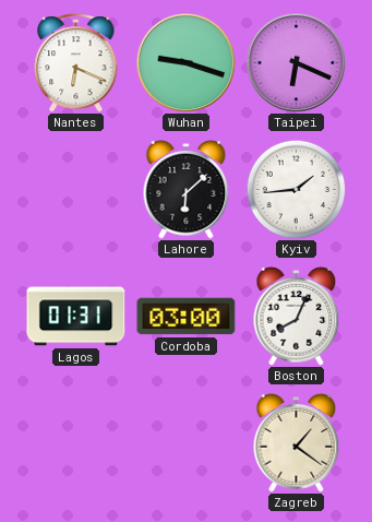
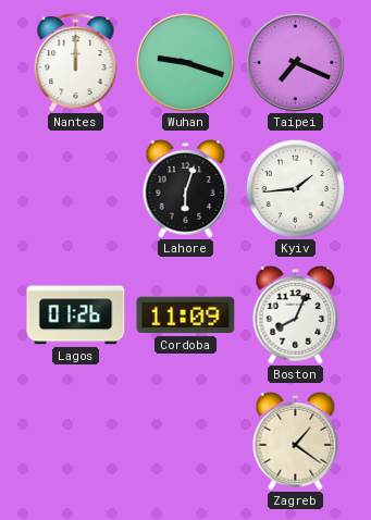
Nantes: 6:19 -> 12:00
Taipei: 6:19 -> 7:19
Lahore: 6:08 -> 6:03
Lagos: 01:31 -> 01:26
Cordoba: 03:00 -> 11:09
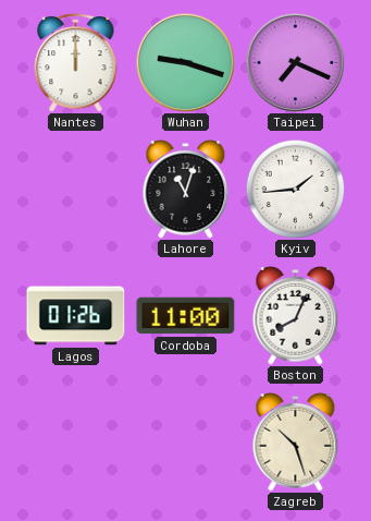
Lahore: 6:03 -> 11:03
Cordoba: 11:09 -> 11:00
Zagreb: 1:21 -> 10:27
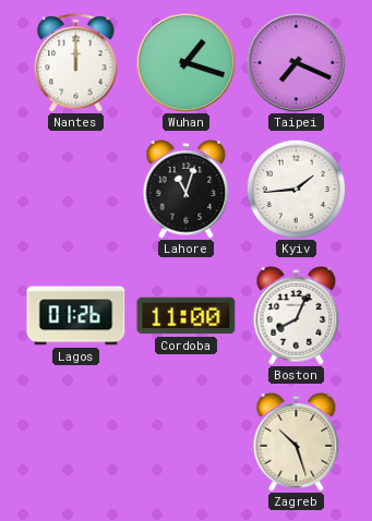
Wuhan: 9:18 -> 1:18
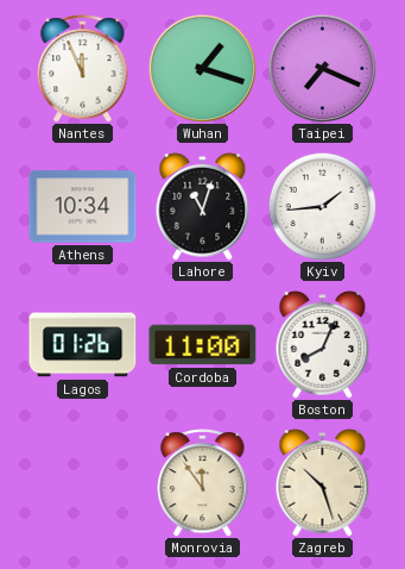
Nantes: 12:00 -> 11:56
Athens: none -> 10:34
Monrovia: none -> 11:54
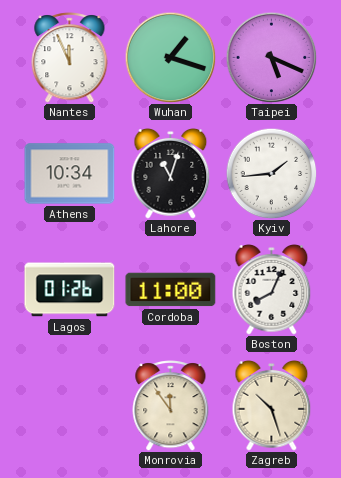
Taipei: 7:19 -> 5:19
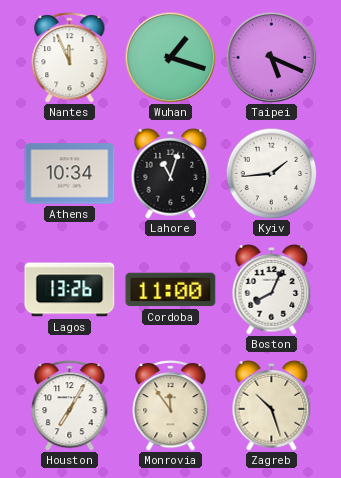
Lagos: 01:26 -> 13:26
Houston: none -> 7:05
